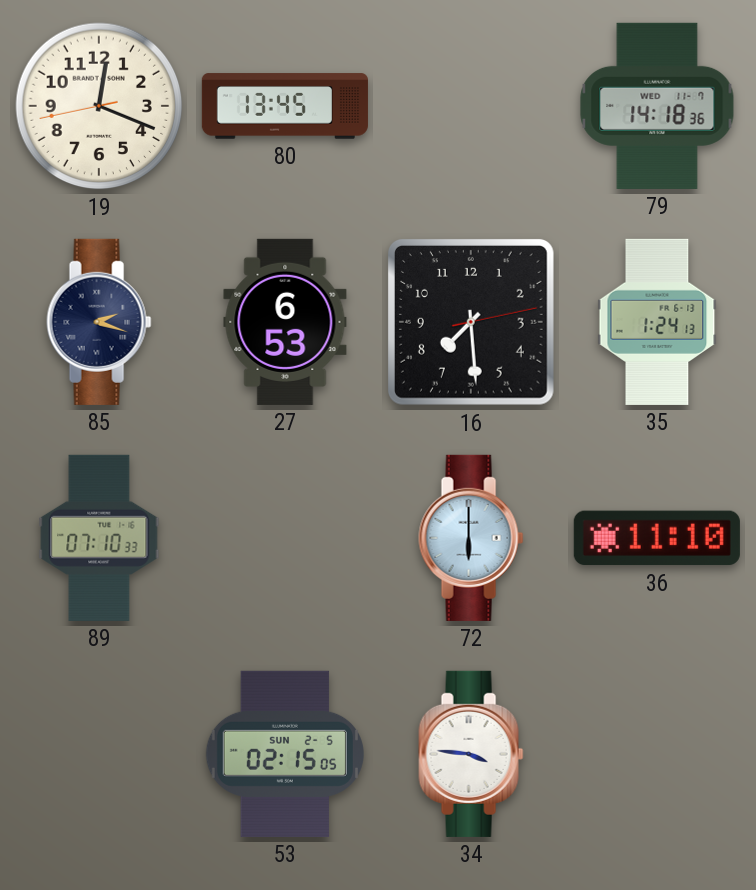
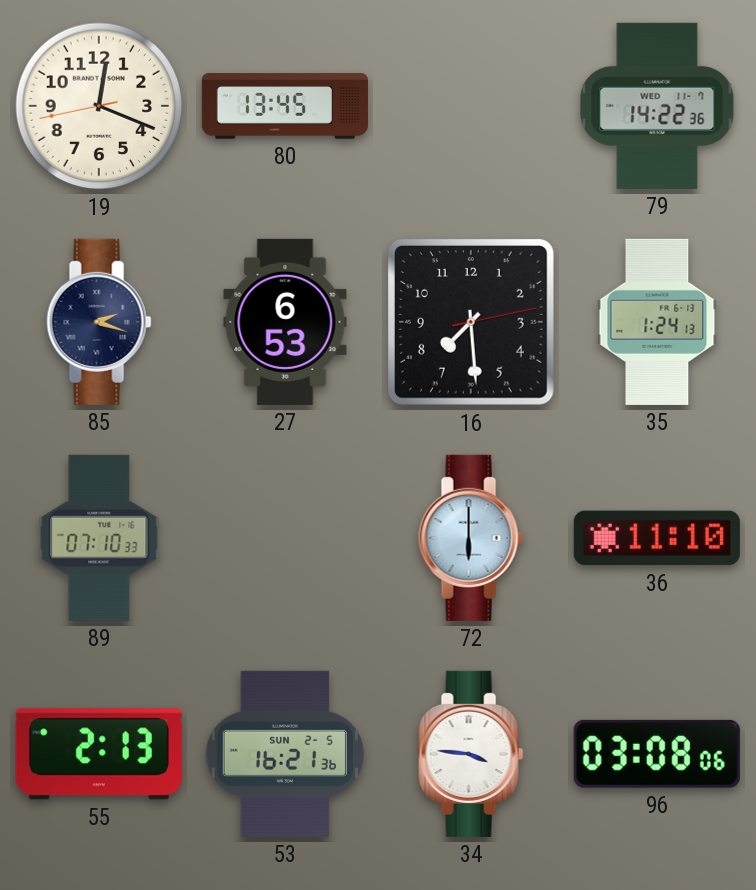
79: 14:18 -> 14:22
55: none -> 2:13
53: 02:15 -> 16:21
96: none -> 03:08
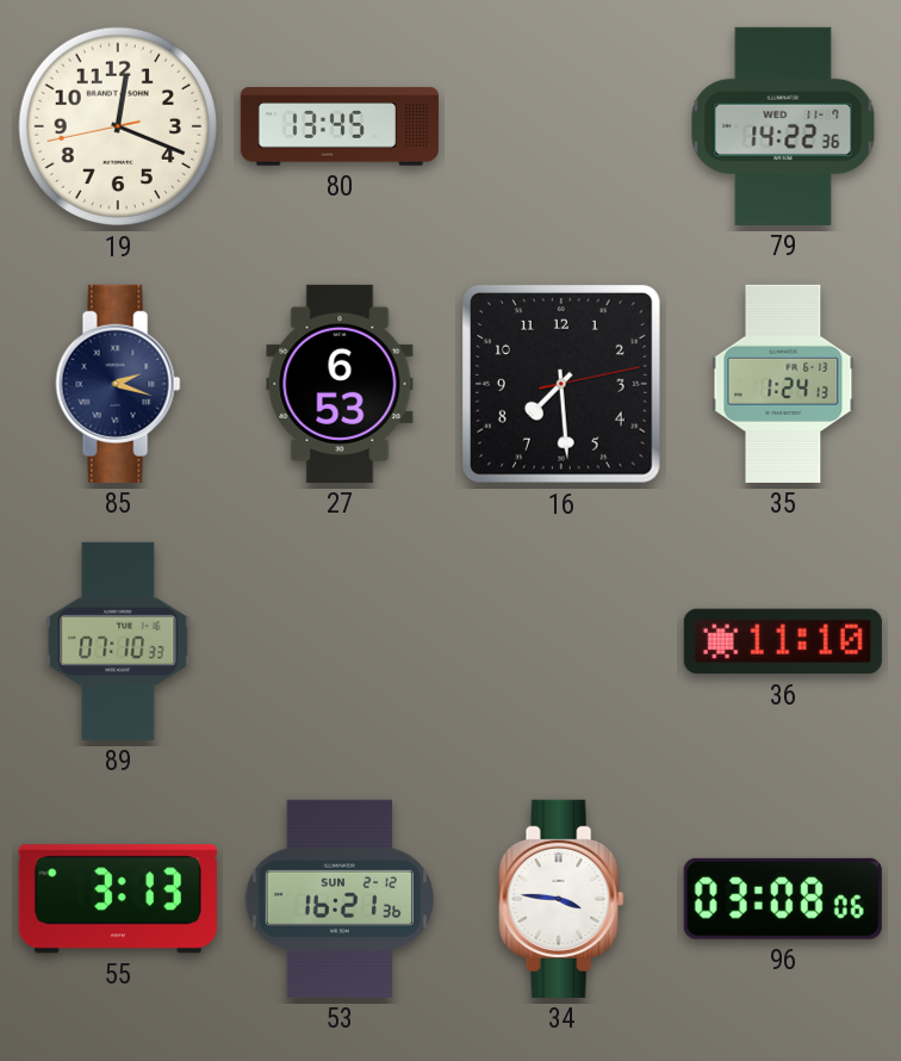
72: 6:00 -> none
55: 2:13 -> 3:13
53 date: SUN 2-5 -> SUN 2-12
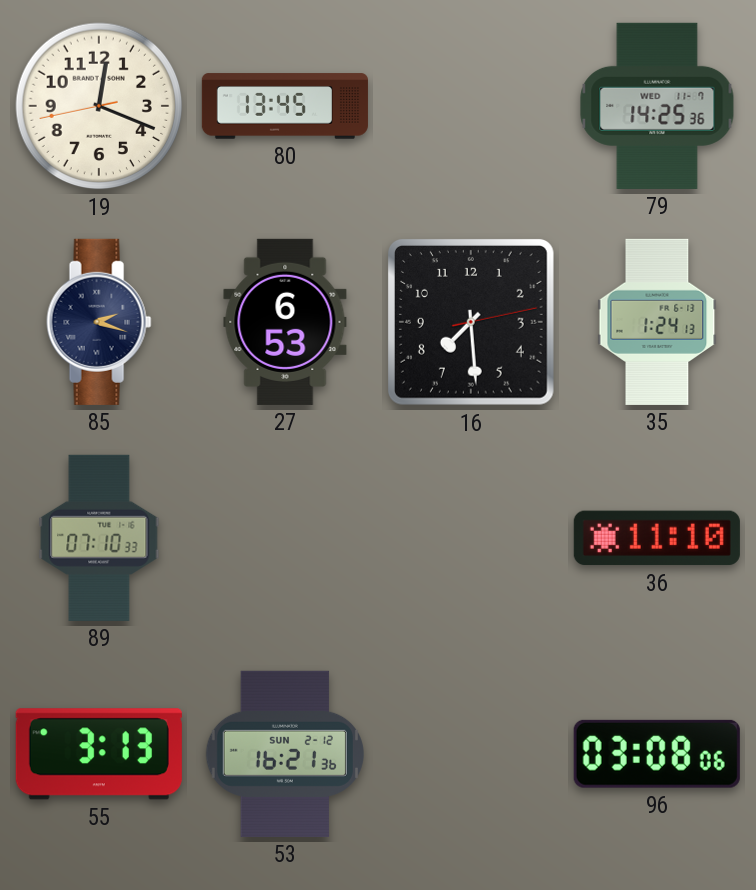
79: 14:22 -> 14:25
34: 3:46 -> none
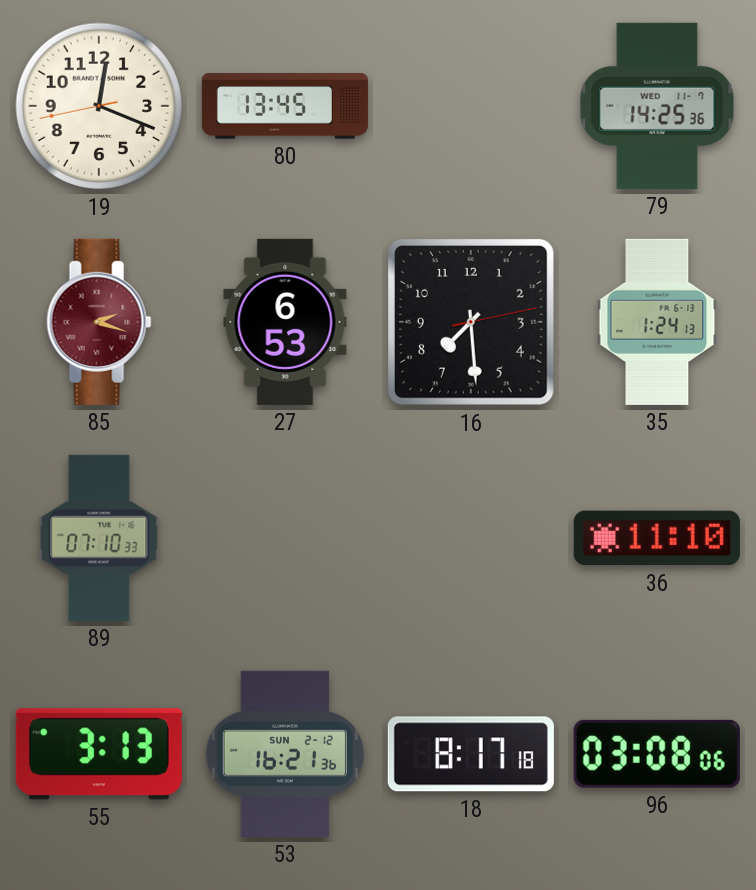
85 dial: navy -> burgundy
18: none -> 8:17
